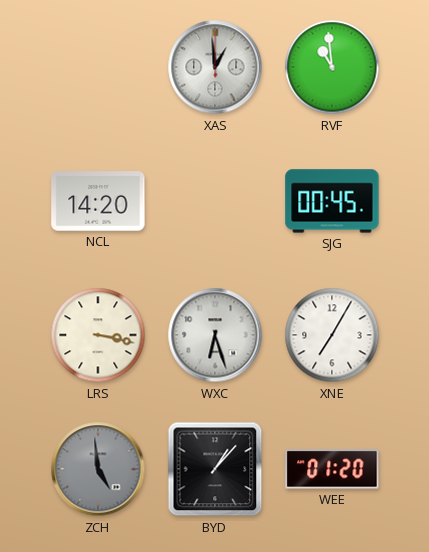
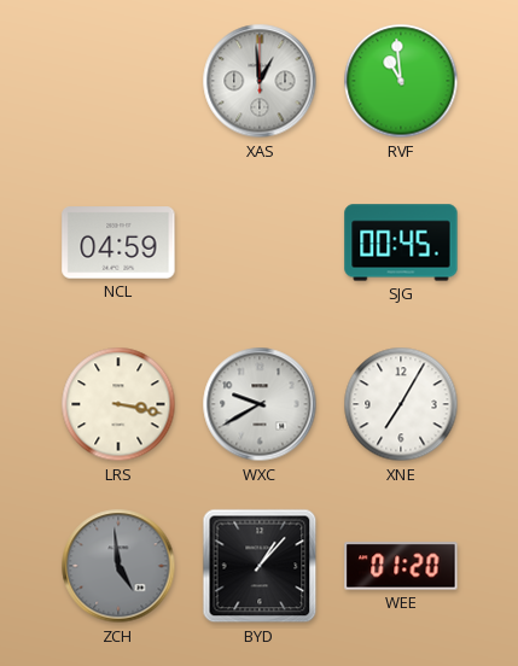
NCL: 14:20 -> 04:59
WXC: 6:27 -> 9:40
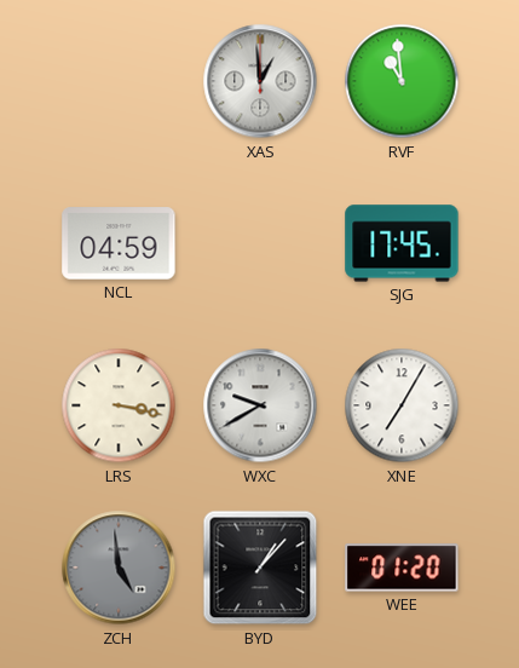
SJG: 00:45 -> 17:45
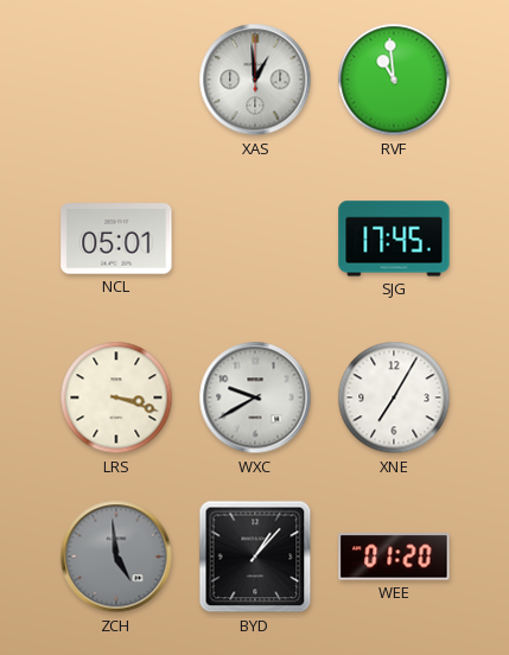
NCL: 04:59 -> 05:01
LRS: 3:17 -> 3:18
